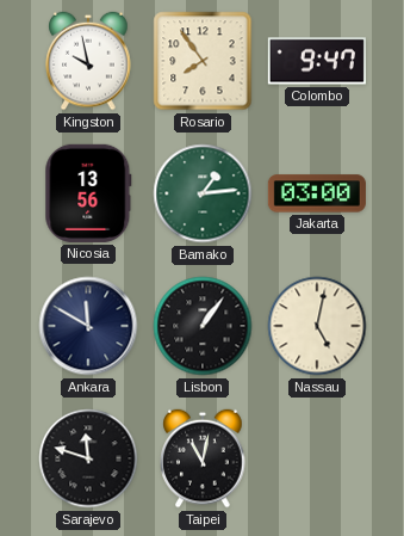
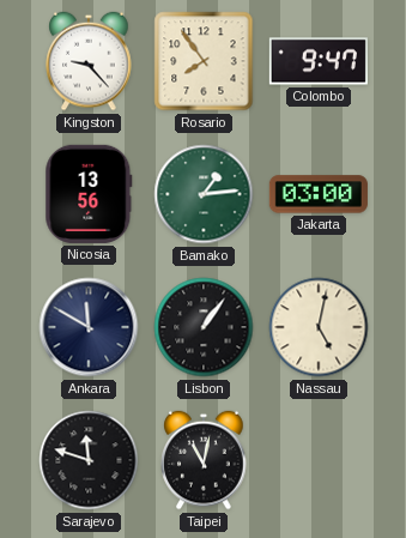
Kingston: 9:58 -> 9:23
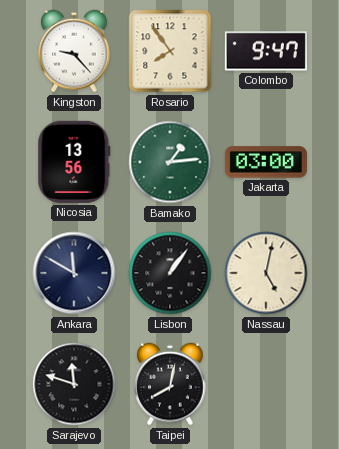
Taipei: 11:02 -> 8:02
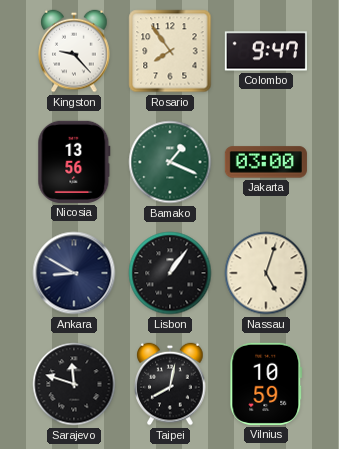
Bamako: 1:14 -> 1:19
Ankara: 11:50 -> 8:50
Nassau: 5:02 -> 5:03
Vilnius: none -> 10:59
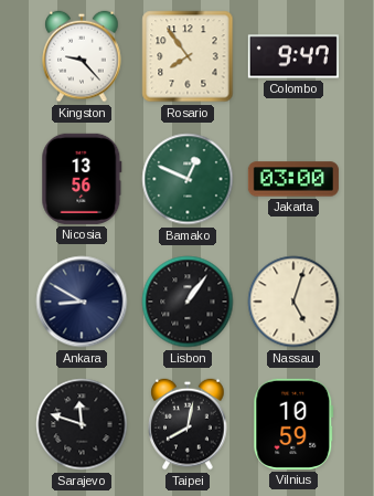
Bamako: 1:19 -> 12:49
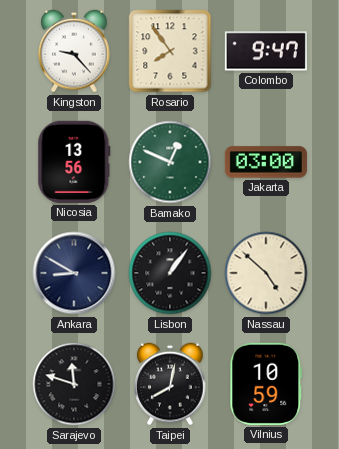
Nassau: 5:03 -> 4:52
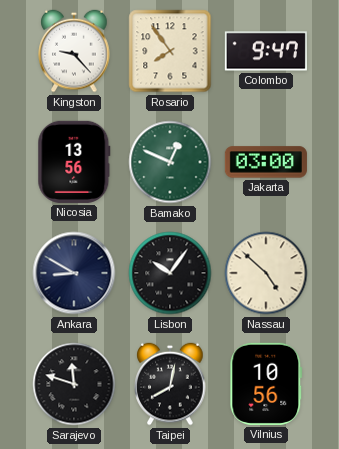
Lisbon: 1:06 -> 10:06
Vilnius: 10:59 -> 10:56
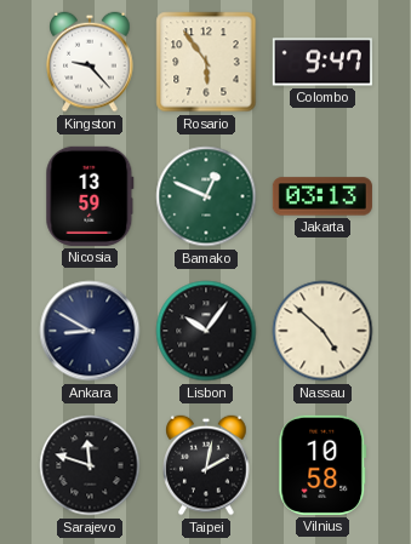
Rosario: 7:54 -> 5:54
Nicosia: 13:56 -> 13:59
Jakarta: 03:00 -> 03:13
Taipei: 8:02 -> 2:02
Vilnius: 10:56 -> 10:58
